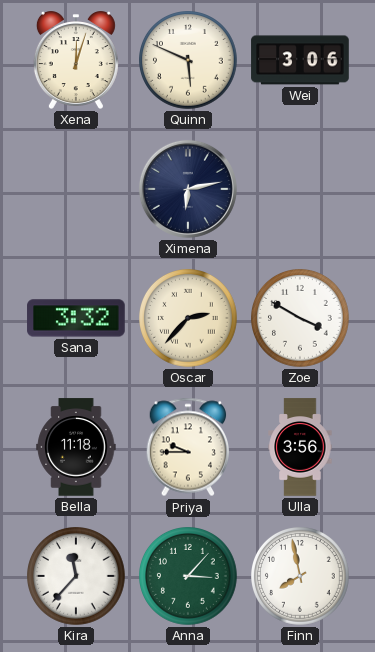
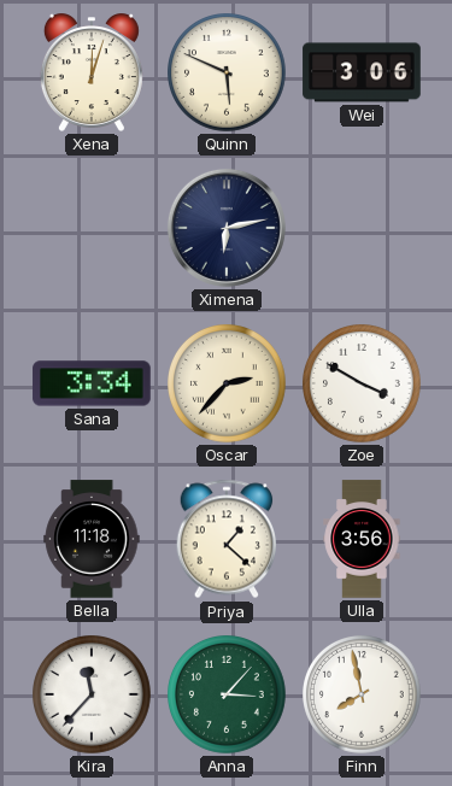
Sana: 3:32 -> 3:34
Priya: 9:45 -> 1:22
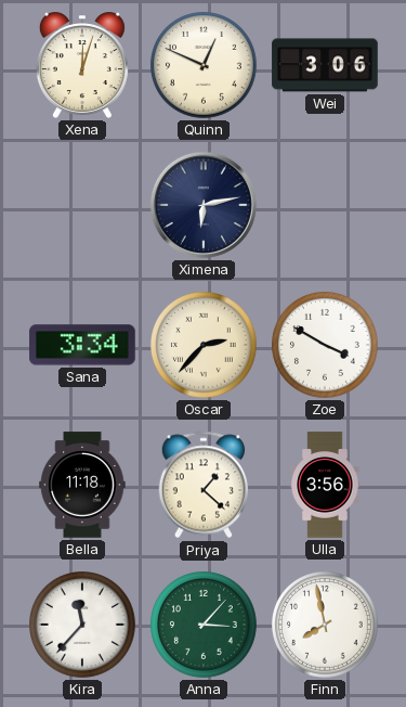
Quinn: 5:49 -> 12:49
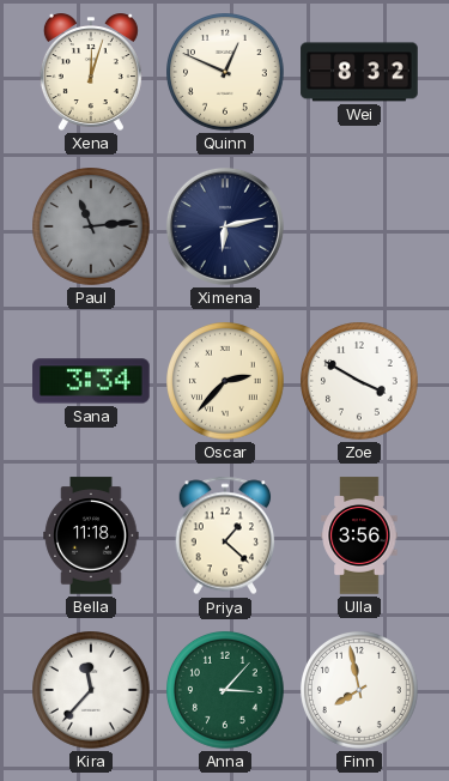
Wei: 3:06 -> 8:32
Paul: none -> 11:14
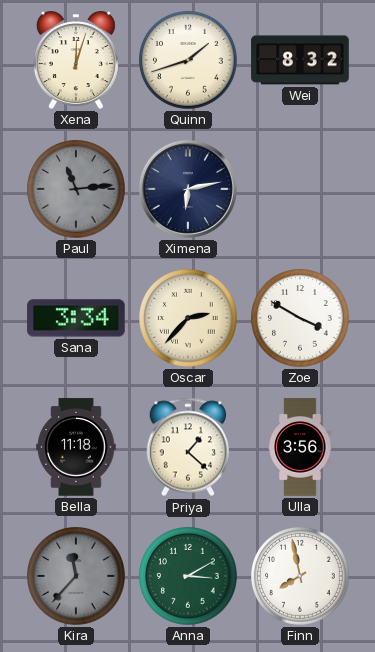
Quinn: 12:49 -> 1:42
Kira dial: white -> grey
Anna: 3:07 -> 3:10
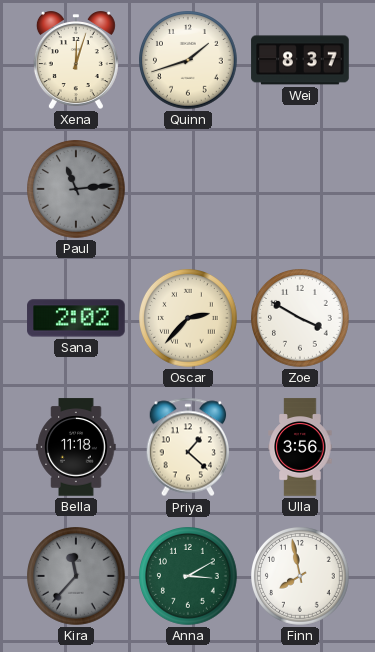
Wei: 8:32 -> 8:37
Ximena: 6:13 -> none
Sana: 3:34 -> 2:02
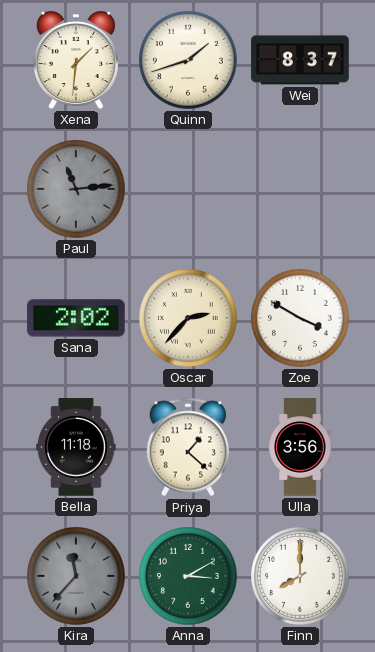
Xena: 12:03 -> 1:31
Finn: 7:58 -> 8:00
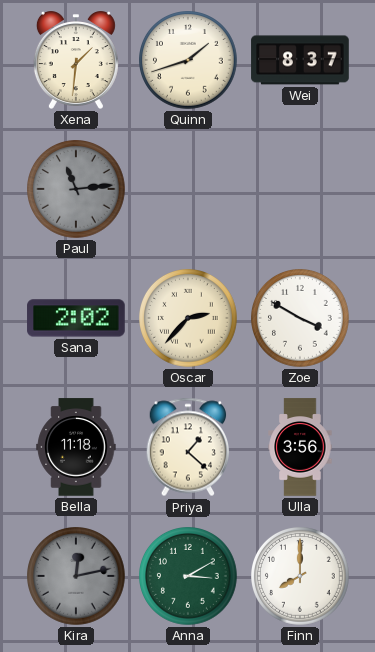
Kira: 11:37 -> 12:13
